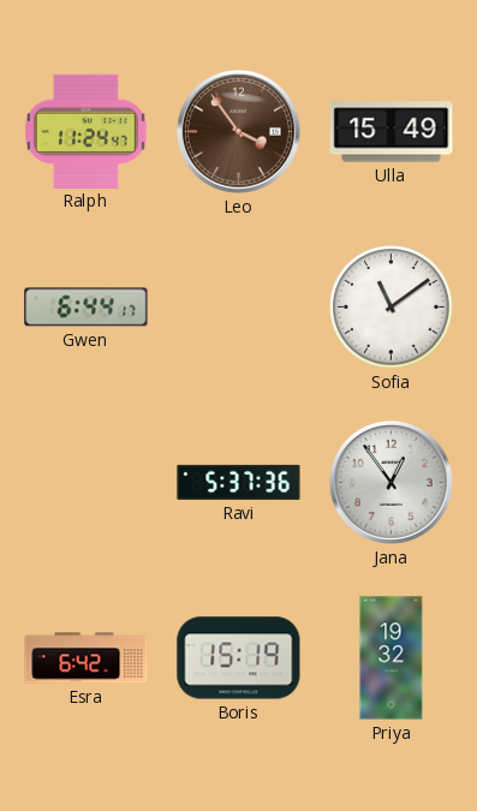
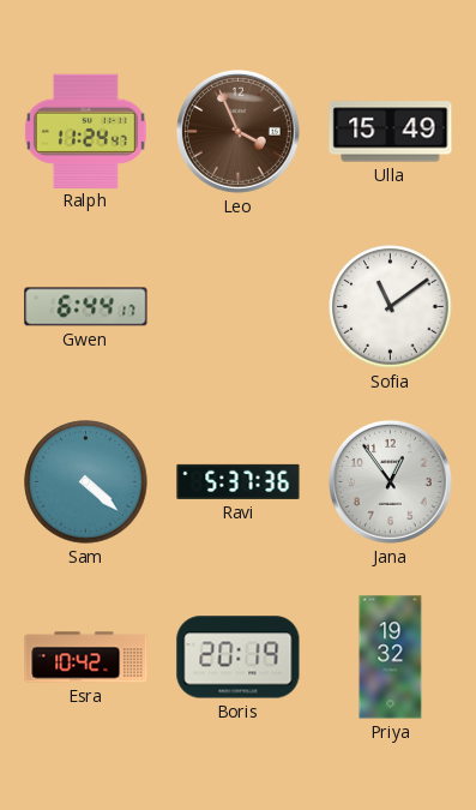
Leo: 3:54 -> 3:56
Sam: none -> 4:22
Esra: 6:42 -> 10:42
Boris: 15:19 -> 20:19
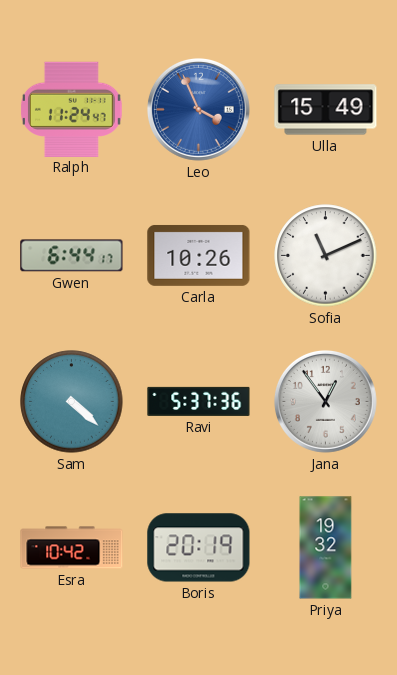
Leo dial: brown -> blue
Carla: none -> 10:26
Sofia: 11:09 -> 11:11
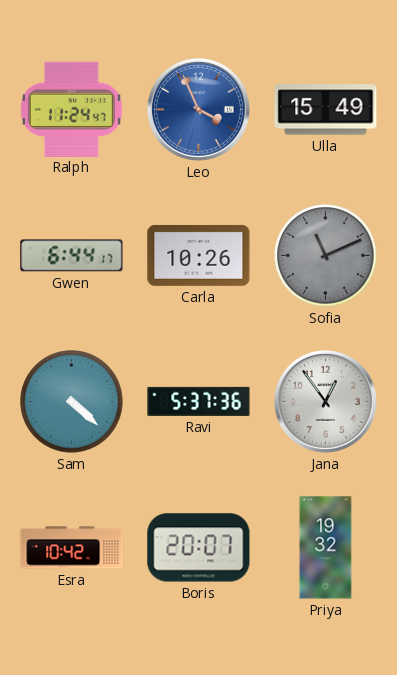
Sofia dial: white -> grey
Boris: 20:19 -> 20:07
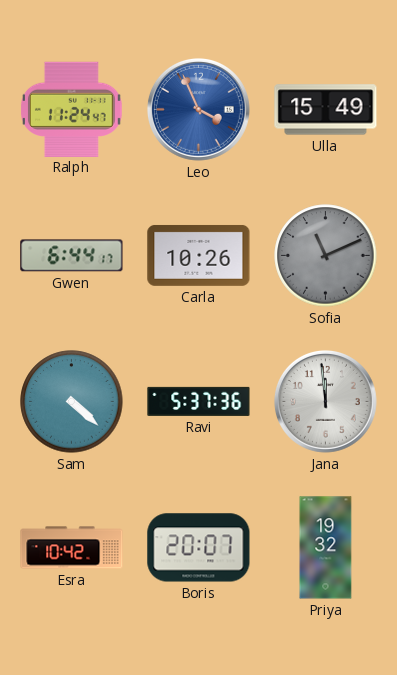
Jana: 12:54 -> 11:59
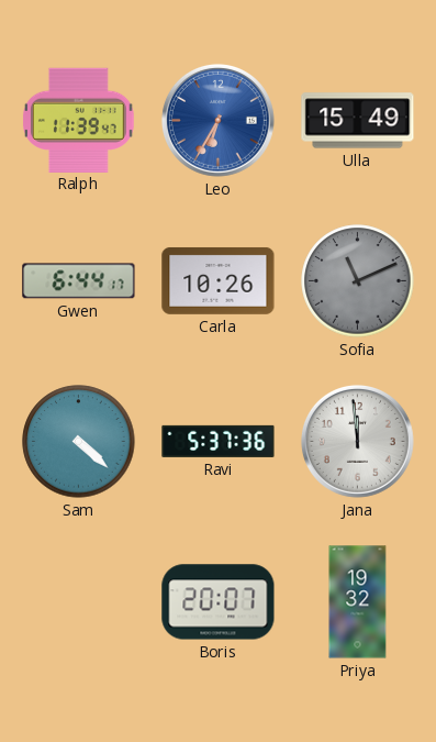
Ralph: 11:24 -> 11:39
Leo: 3:56 -> 6:35
Esra: 10:42 -> none
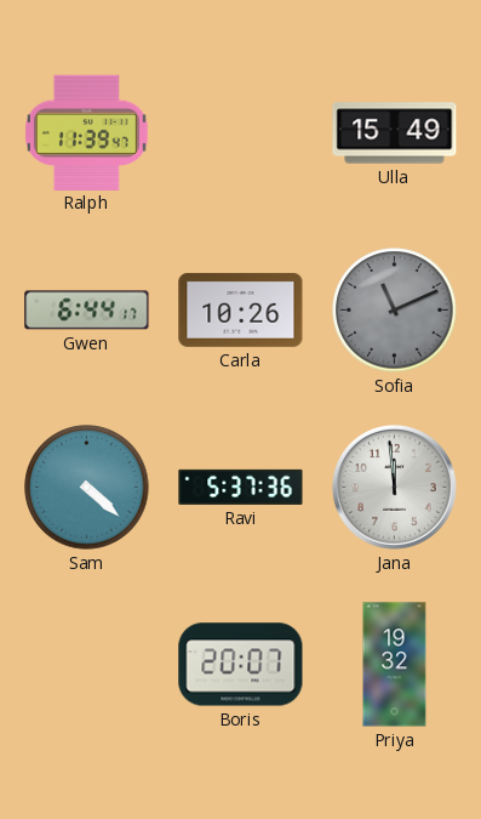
Leo: 6:35 -> none
